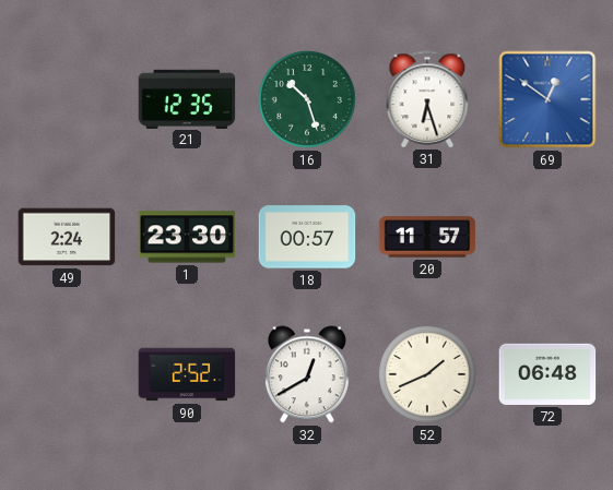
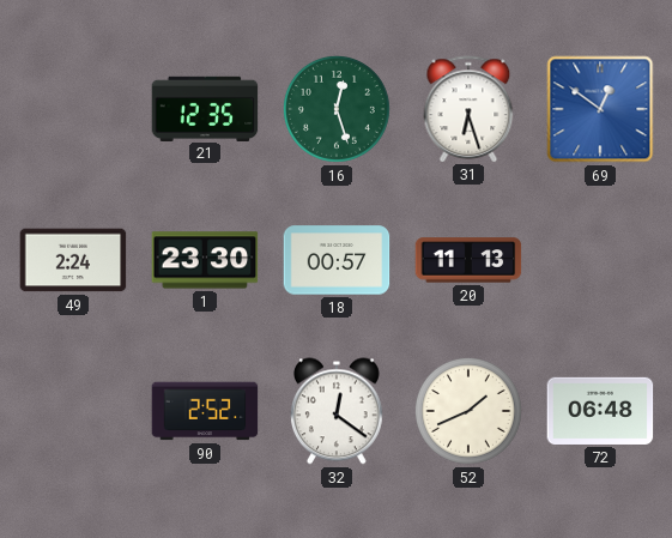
16: 10:27 -> 12:27
20: 11:57 -> 11:13
32: 12:40 -> 12:21
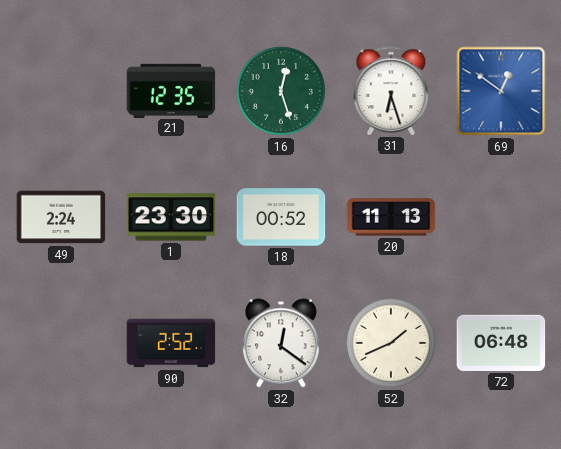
18: 00:57 -> 00:52
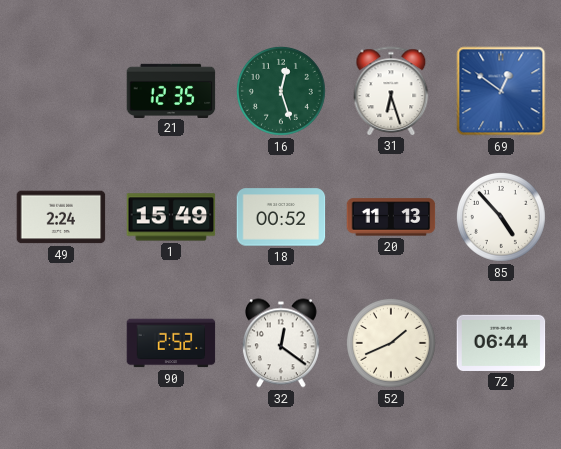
1: 23:30 -> 15:49
85: none -> 4:53
72: 06:48 -> 06:44
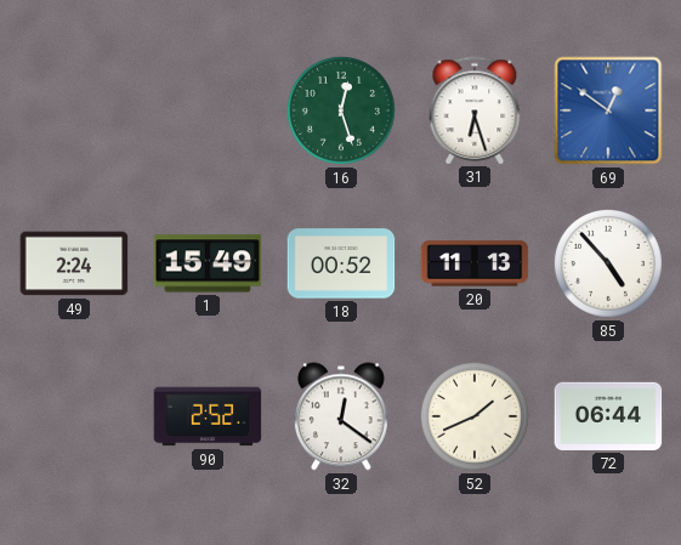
21: 12:35 -> none
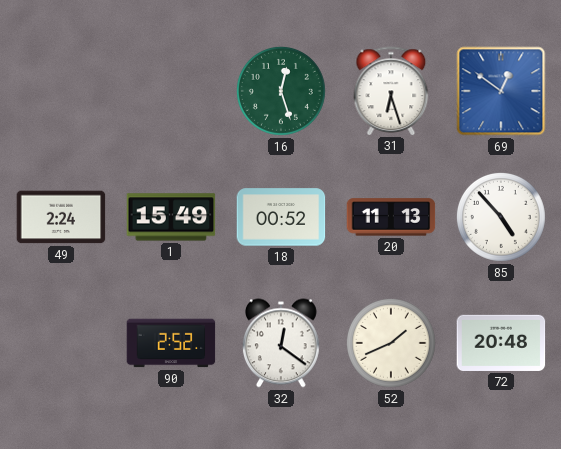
72: 06:44 -> 20:48
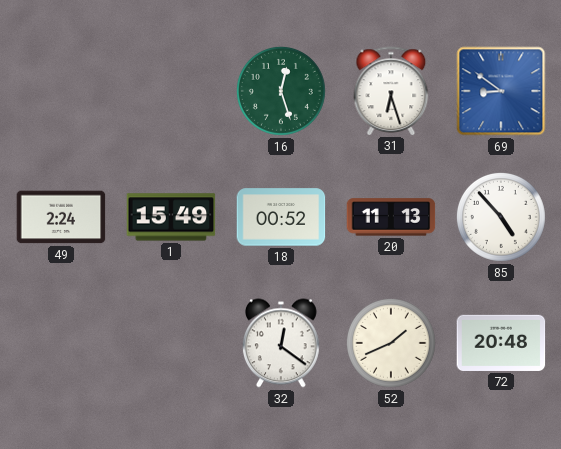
69: 12:51 -> 8:51
90: 2:52 -> none
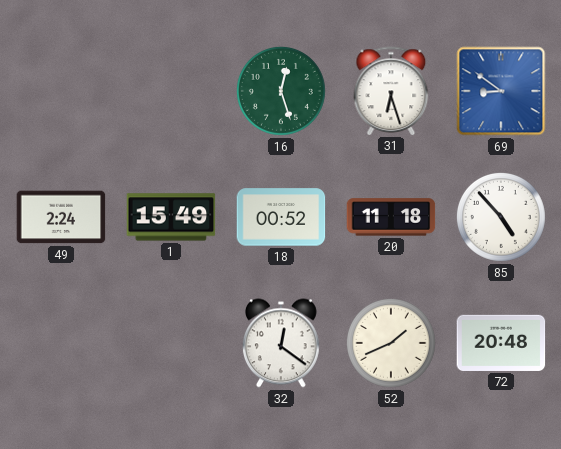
20: 11:13 -> 11:18
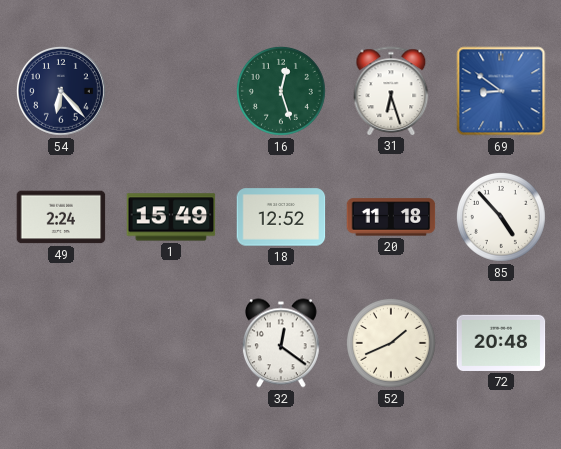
54: none -> 6:23
18: 00:52 -> 12:52
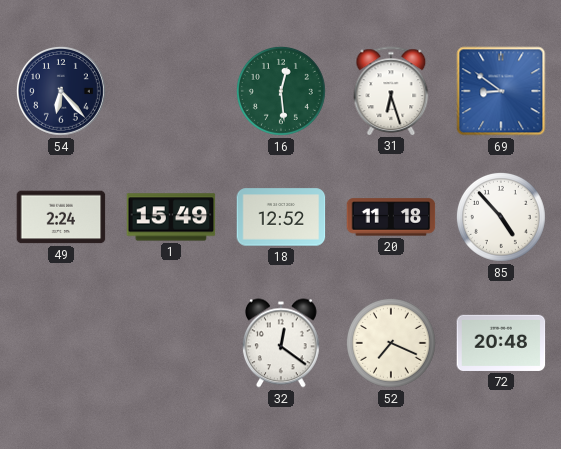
16: 12:27 -> 12:29
52: 1:41 -> 7:19
